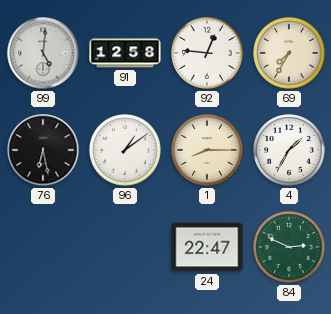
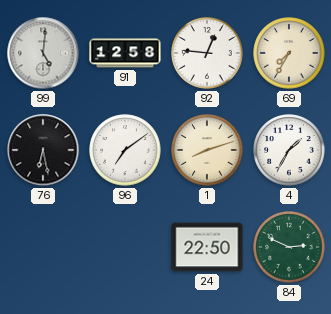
96: 1:09 -> 7:09
1: 8:15 -> 8:12
24: 22:47 -> 22:50
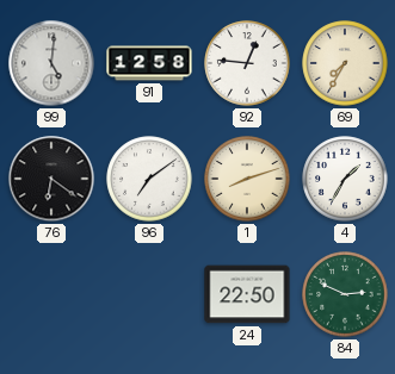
76: 6:28 -> 6:21
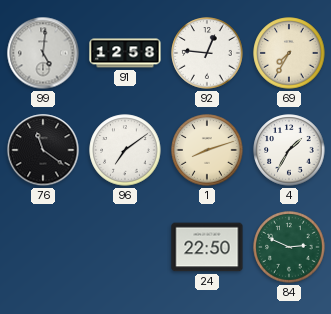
76: 6:21 -> 11:21
